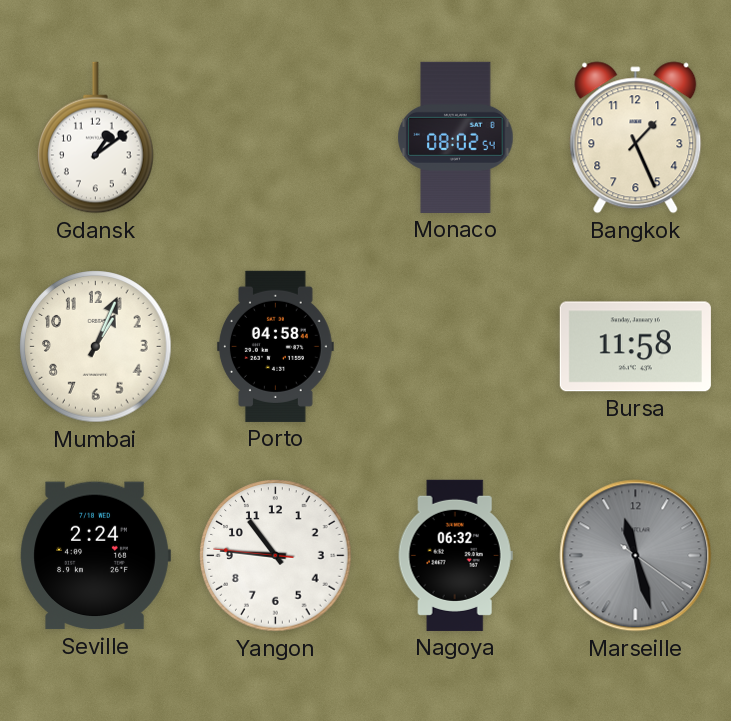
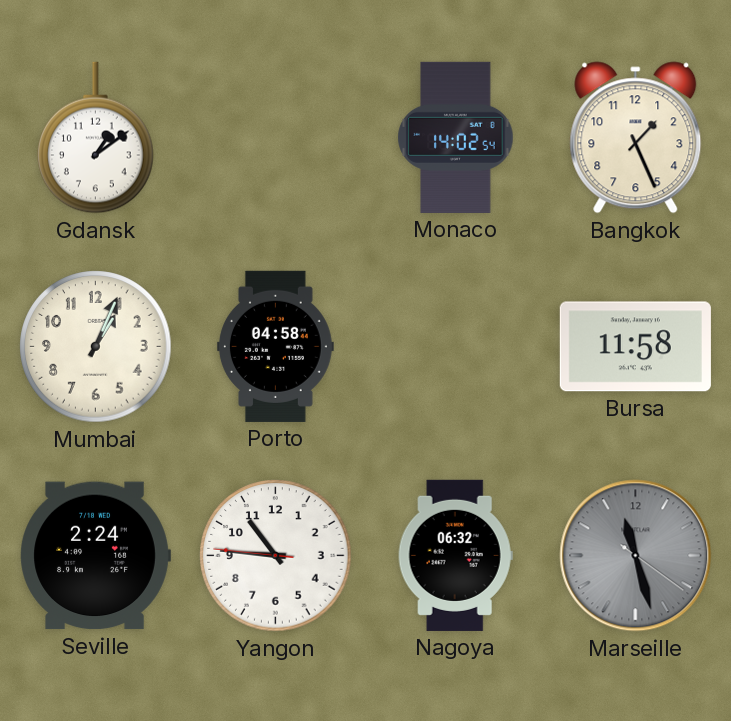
Monaco: 08:02 -> 14:02
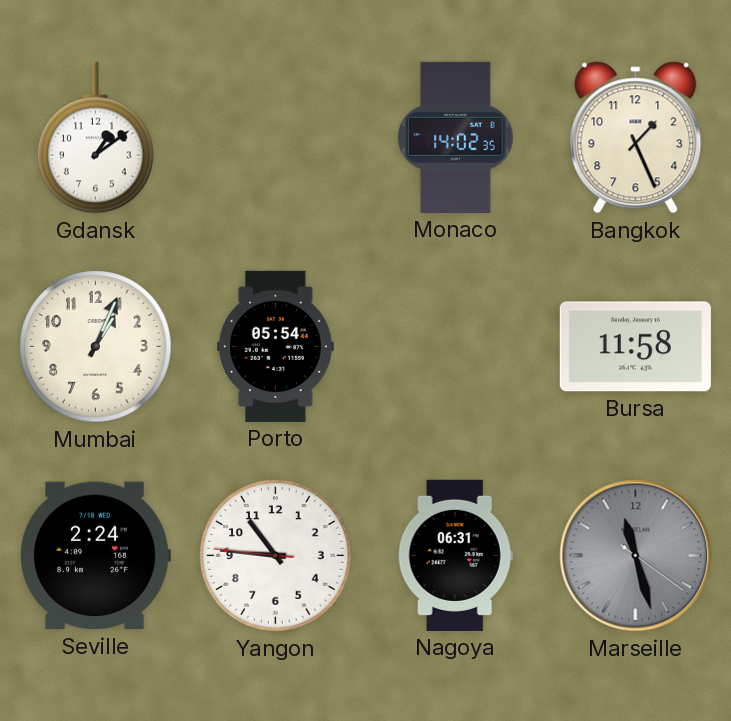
Monaco: 14:02:54 -> 14:02:35
Porto: 04:58 -> 05:54
Nagoya: 06:32 -> 06:31
